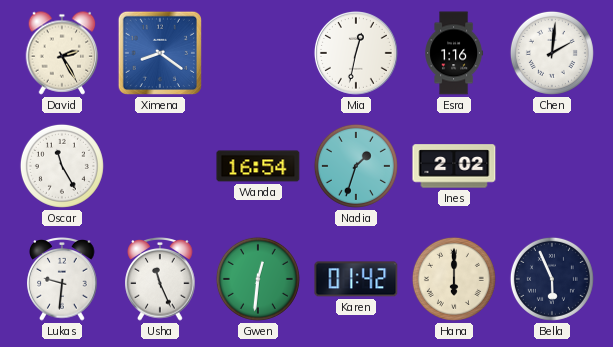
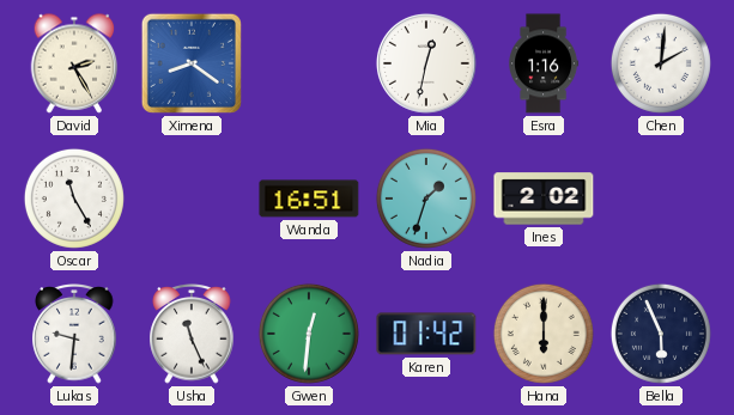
Wanda: 16:54 -> 16:51
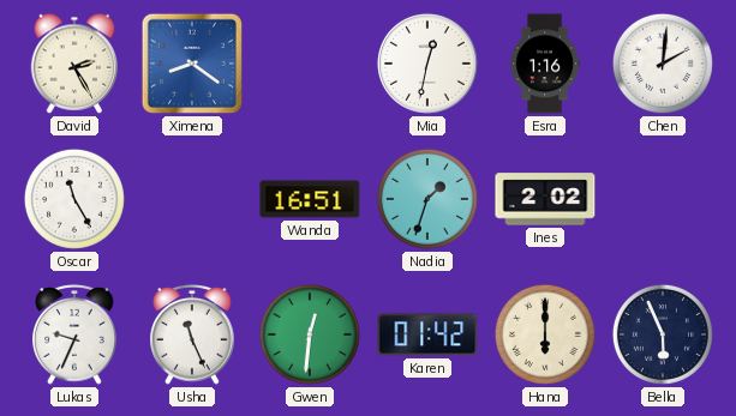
Lukas: 9:31 -> 9:34
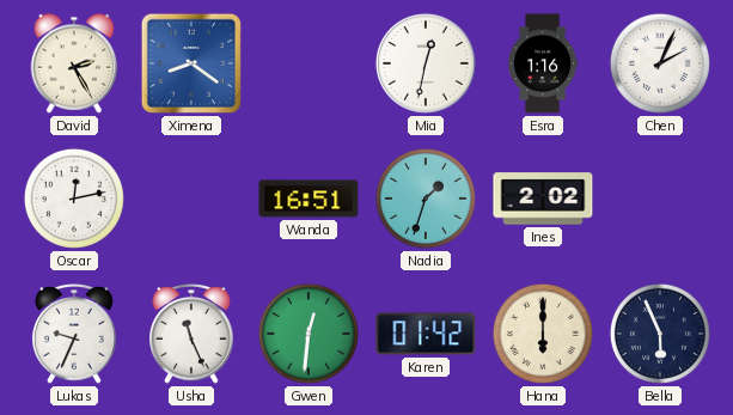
Chen: 2:01 -> 2:04
Oscar: 11:25 -> 12:13
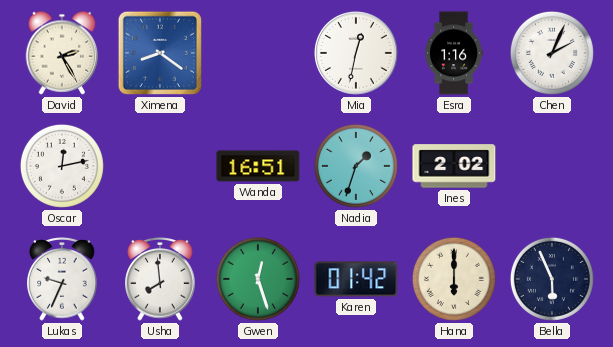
Usha: 11:26 -> 7:59
Gwen: 12:31 -> 12:27
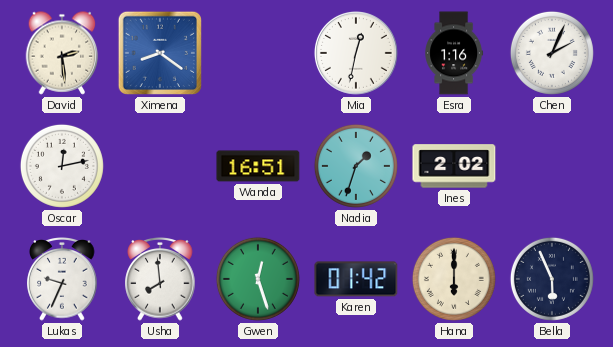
David: 2:25 -> 2:29
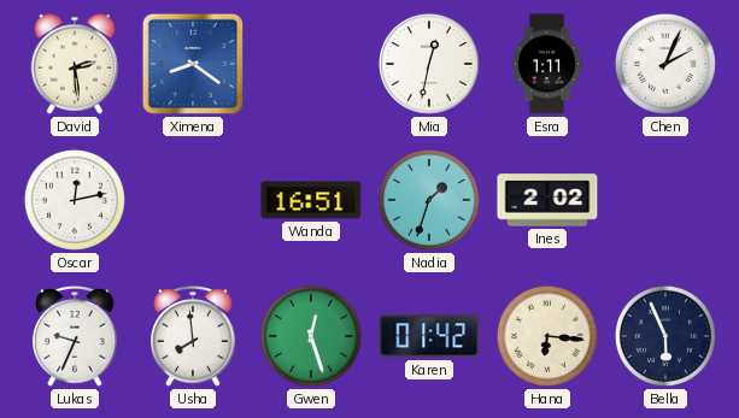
Esra: 1:16 -> 1:11
Hana: 6:00 -> 6:16
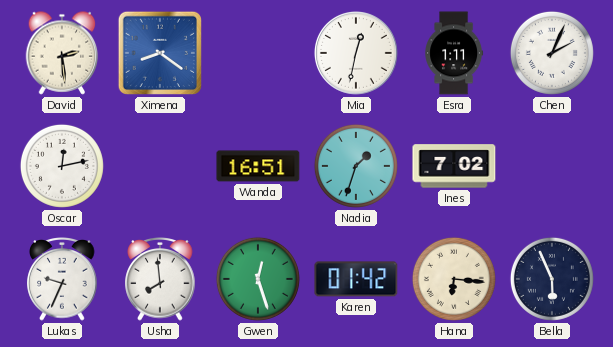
Ines: 2:02 -> 7:02
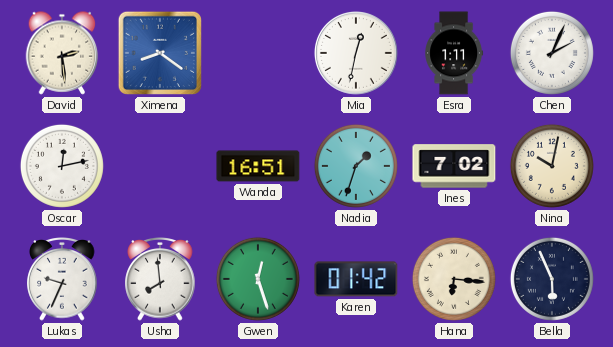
Nina: none -> 10:02
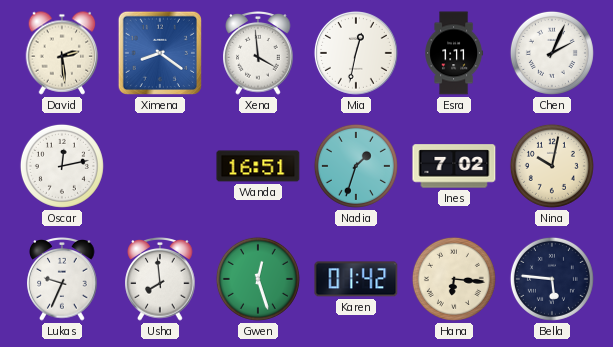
Xena: none -> 3:59
Bella: 5:56 -> 5:46
